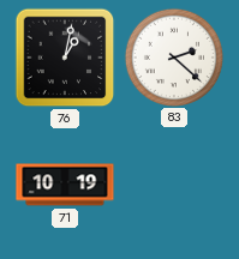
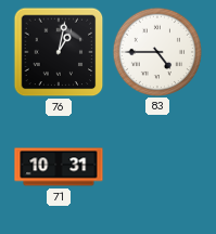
83: 2:22 -> 4:45
71: 10:19 -> 10:31
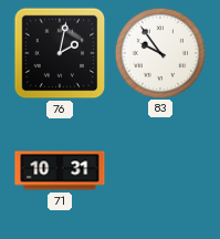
76: 1:02 -> 2:02
83: 4:45 -> 9:54
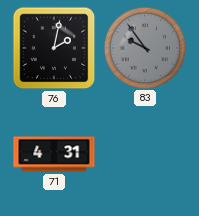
83 dial: white -> grey
71: 10:31 -> 4:31
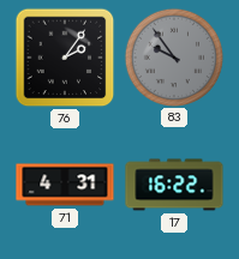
76: 2:02 -> 2:06
17: none -> 16:22
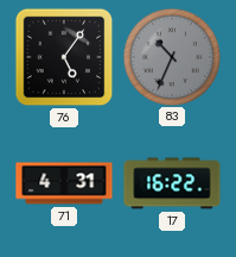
76: 2:06 -> 5:06
83: 9:54 -> 10:34
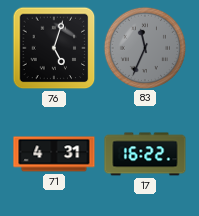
76: 5:06 -> 5:03
83: 10:34 -> 11:34
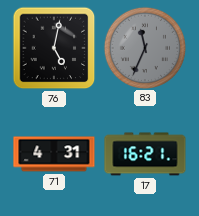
76: 5:03 -> 5:02
17: 16:22 -> 16:21
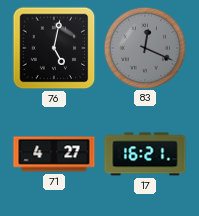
83: 11:34 -> 12:19
71: 4:31 -> 4:27
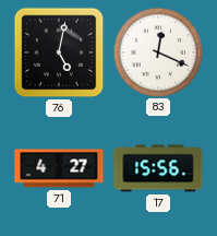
83 dial: grey -> white
17: 16:21 -> 15:56
